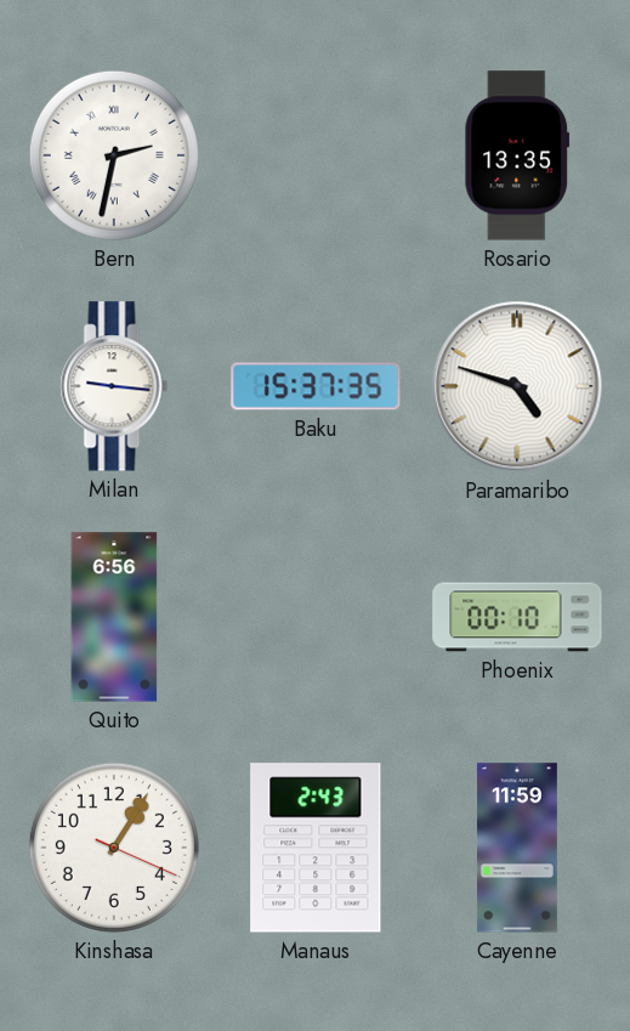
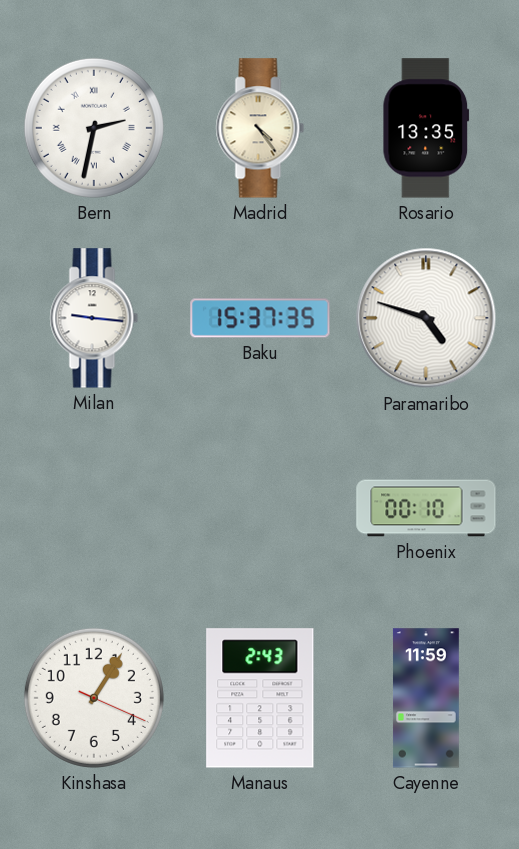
Madrid: none -> 4:24
Quito: 6:56 -> none
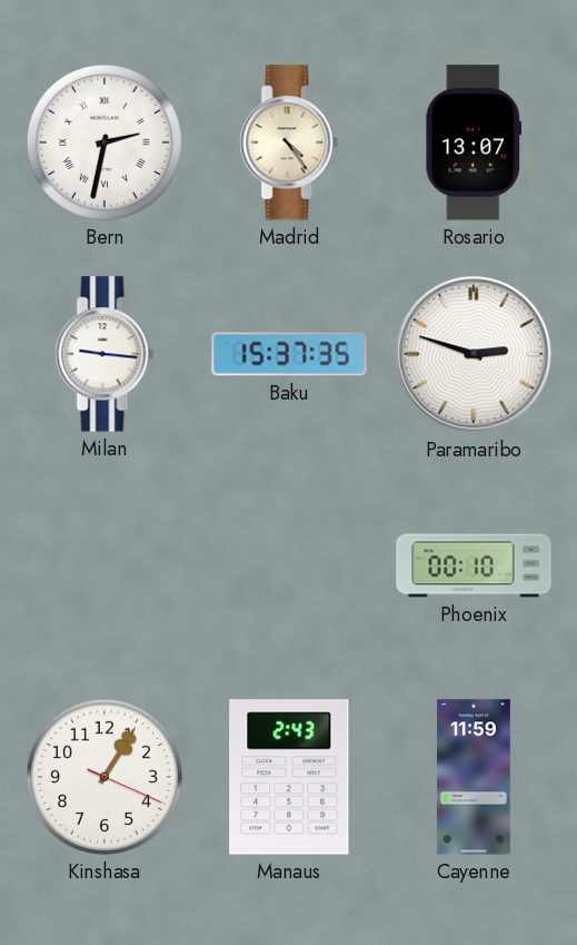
Rosario: 13:35 -> 13:07
Paramaribo: 4:48 -> 2:48
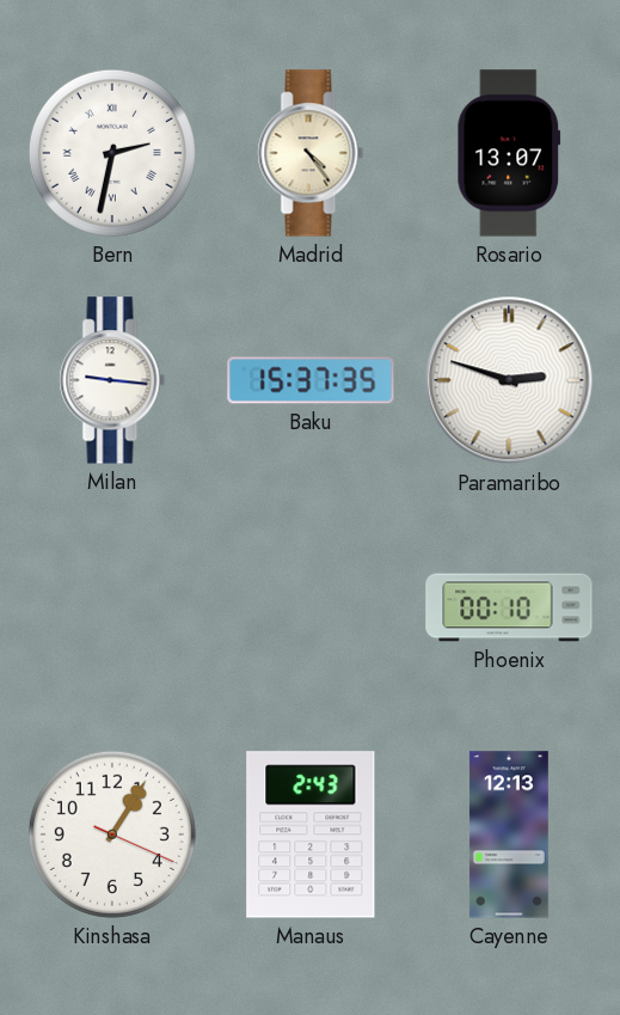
Cayenne: 11:59 -> 12:13
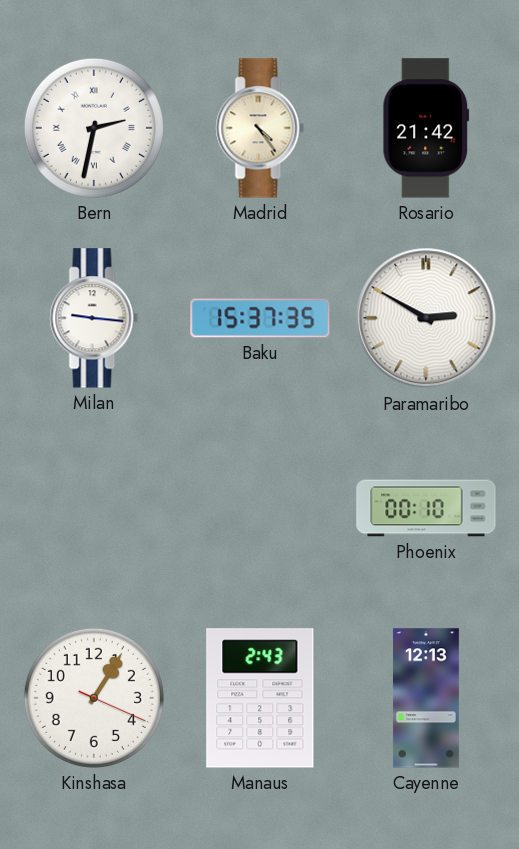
Rosario: 13:07 -> 21:42
Paramaribo: 2:48 -> 2:50
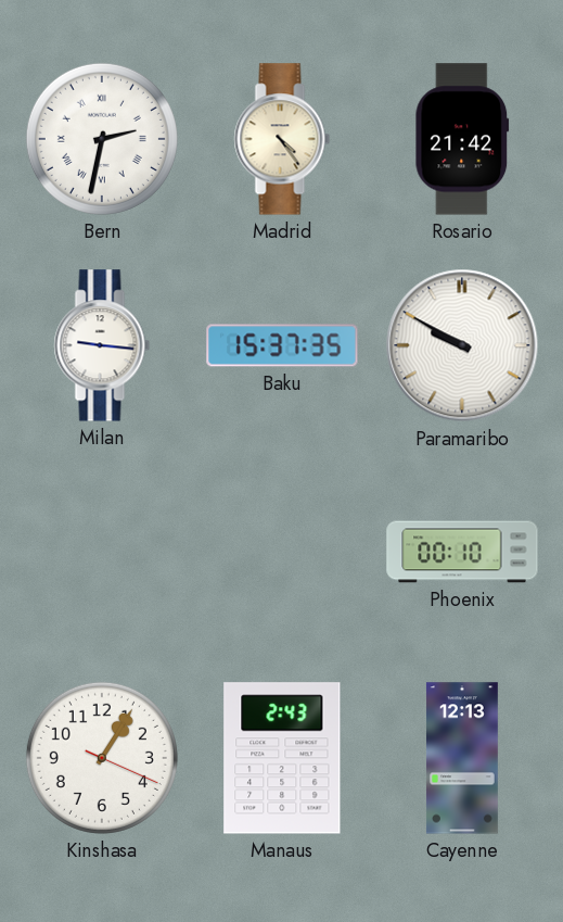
Paramaribo: 2:50 -> 9:50
